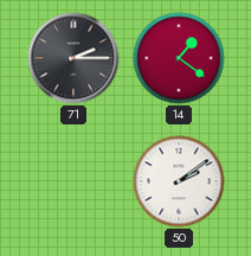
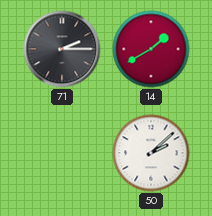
14: 1:21 -> 1:40
50: 2:09 -> 2:08
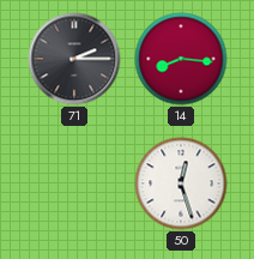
14: 1:40 -> 8:16
50: 2:08 -> 12:27
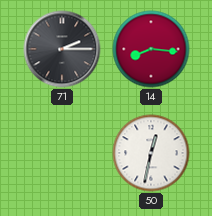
50: 12:27 -> 12:32
